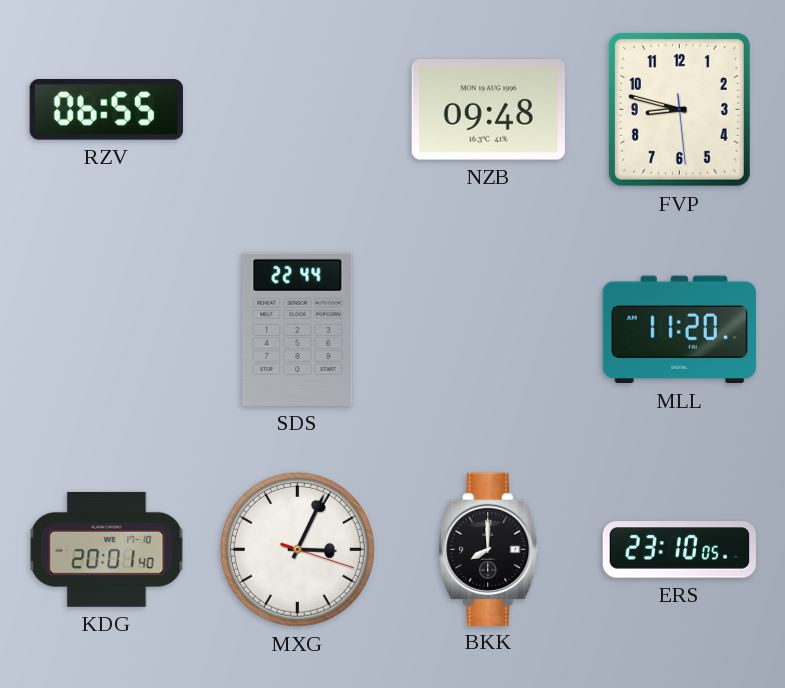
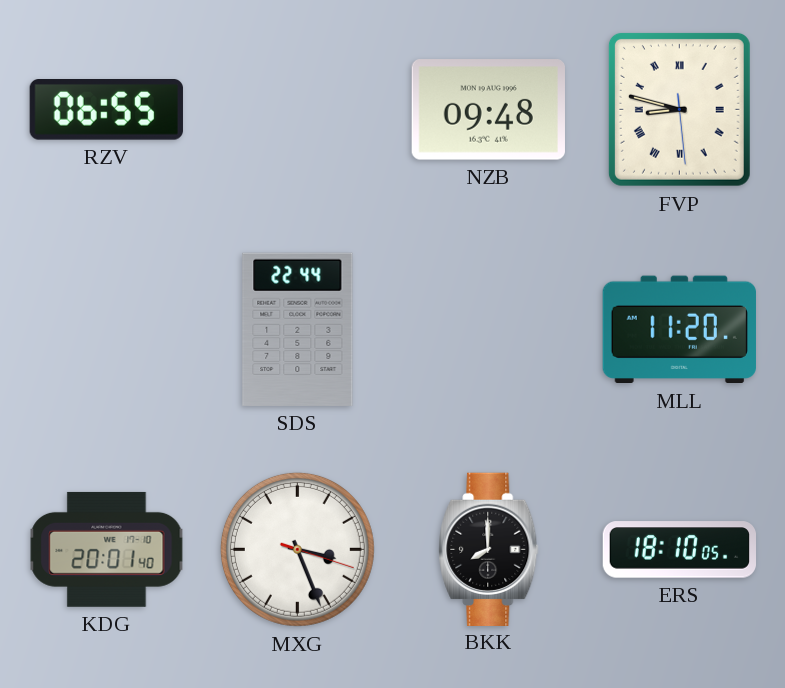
FVP numerals: Arabic -> Roman
MXG: 3:04 -> 3:26
ERS: 23:10 -> 18:10
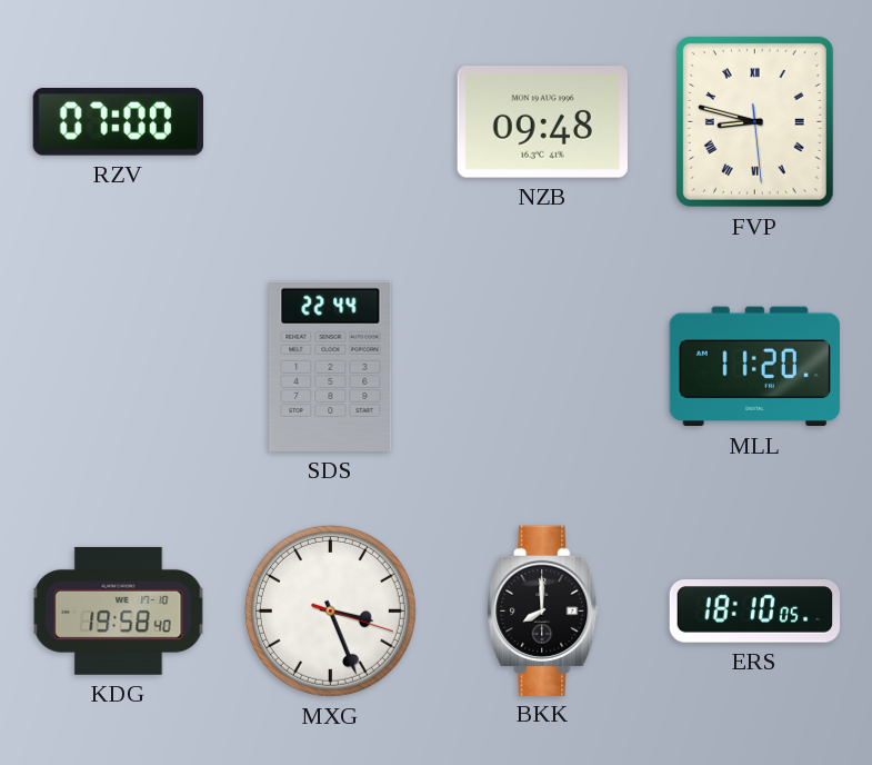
RZV: 06:55 -> 07:00
KDG: 20:01 -> 19:58
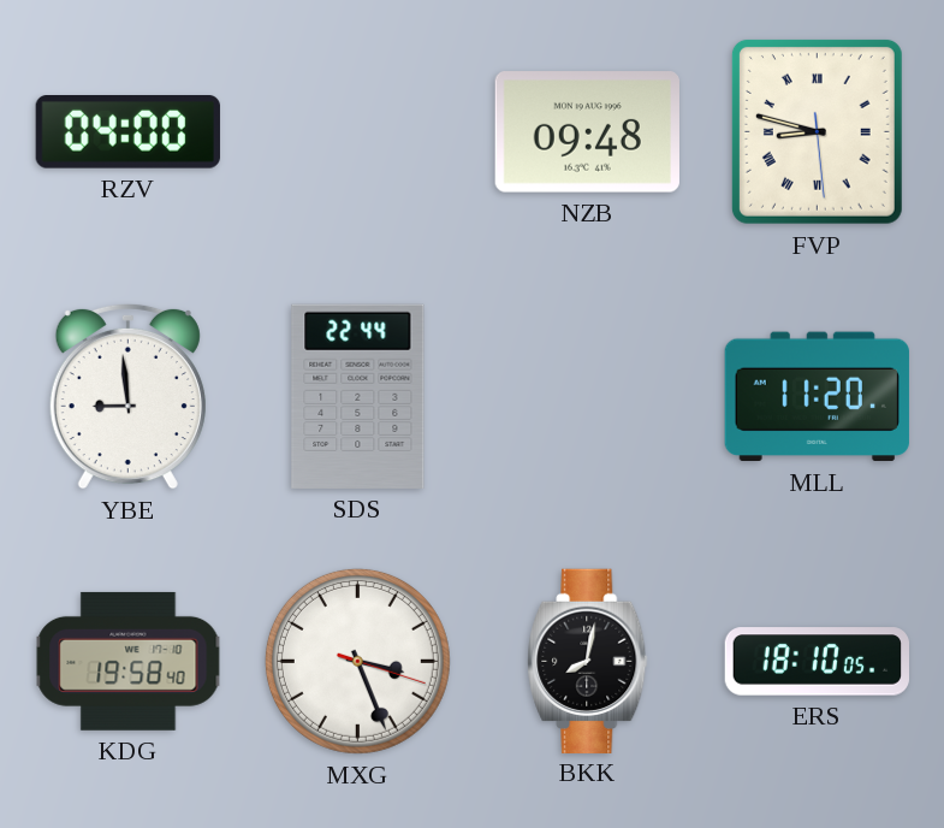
RZV: 07:00 -> 04:00
YBE: none -> 8:59
BKK: 8:00 -> 8:02
